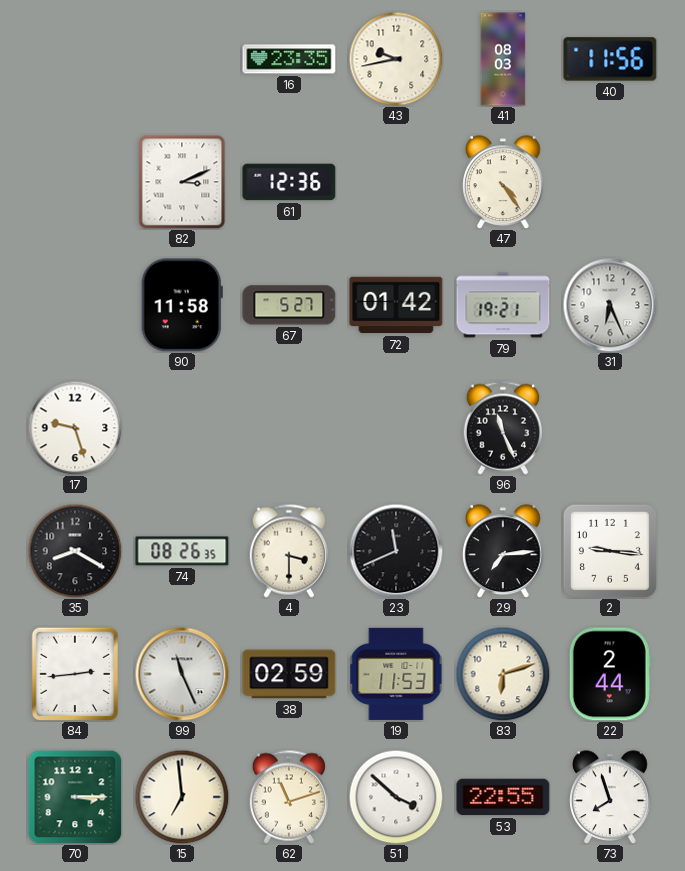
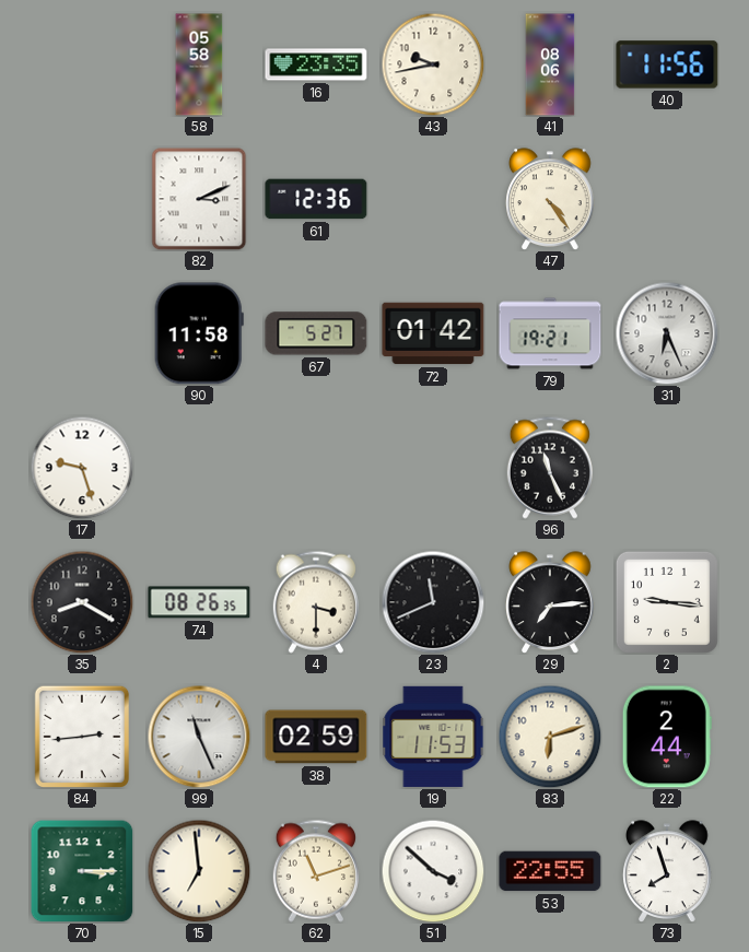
58: none -> 05:58
41: 08:03 -> 08:06
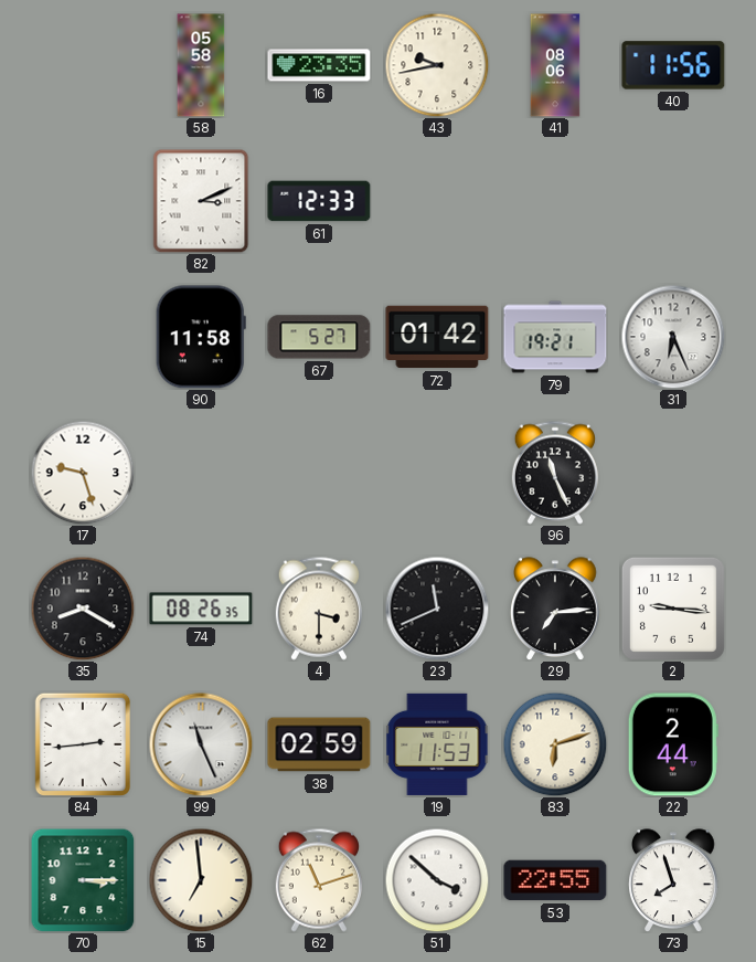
61: 12:36 -> 12:33
47: 4:24 -> none
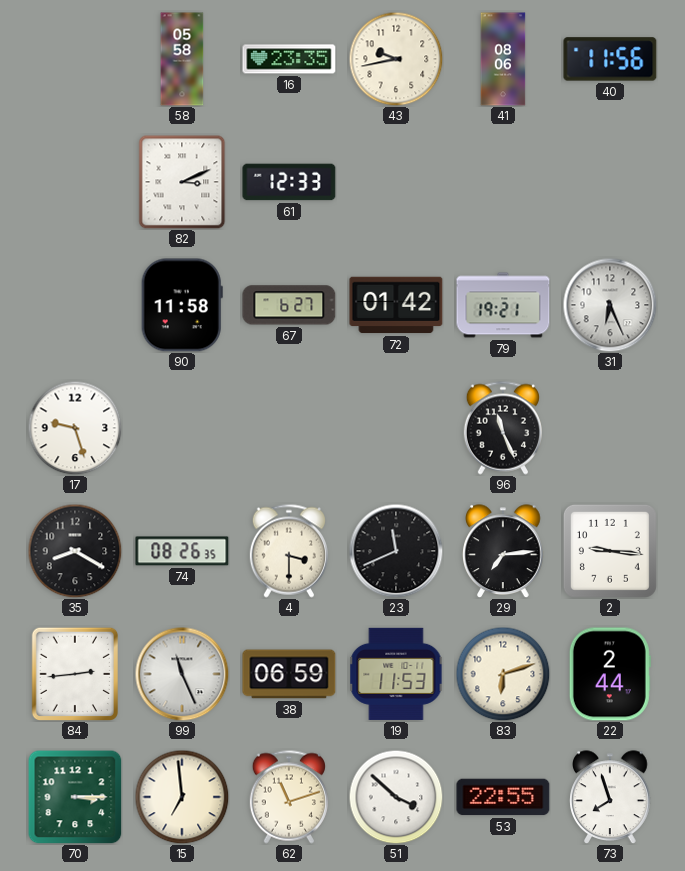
67: 5:27 -> 6:27
38: 02:59 -> 06:59
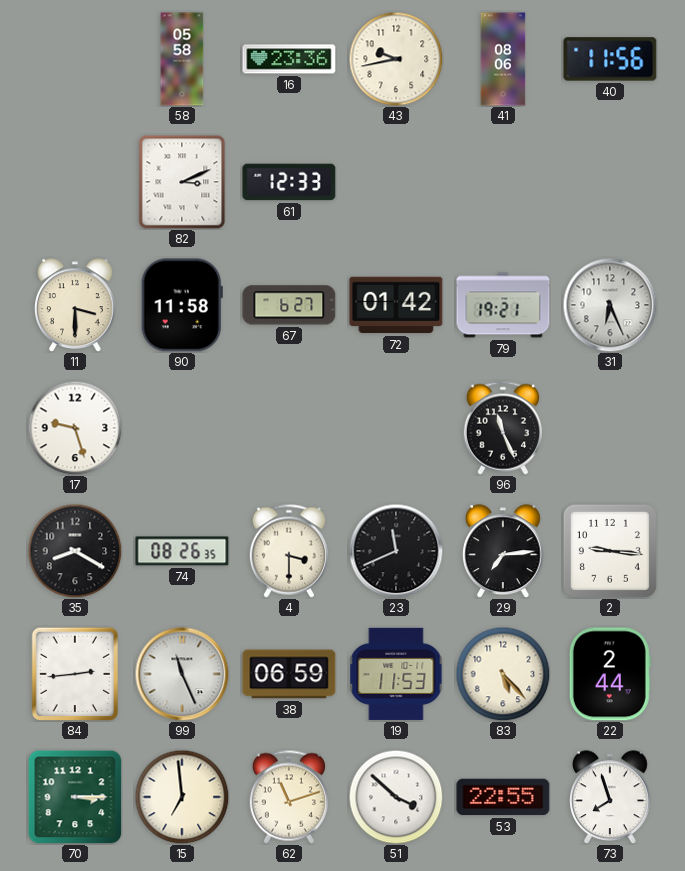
16: 23:35 -> 23:36
11: none -> 3:30
83: 6:12 -> 5:23
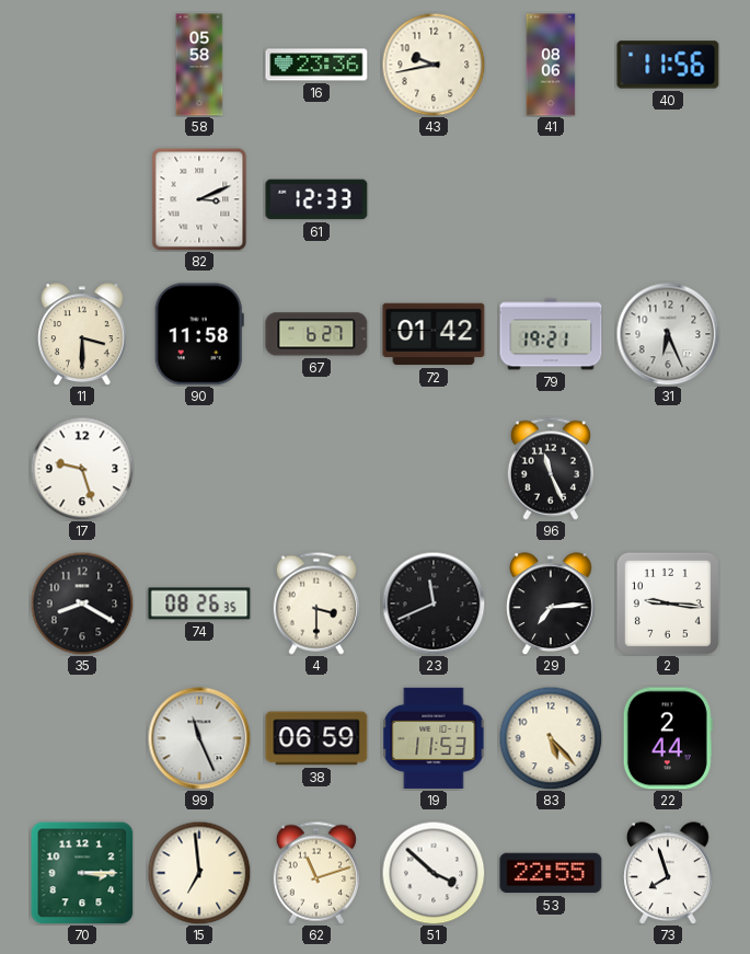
84: 2:44 -> none
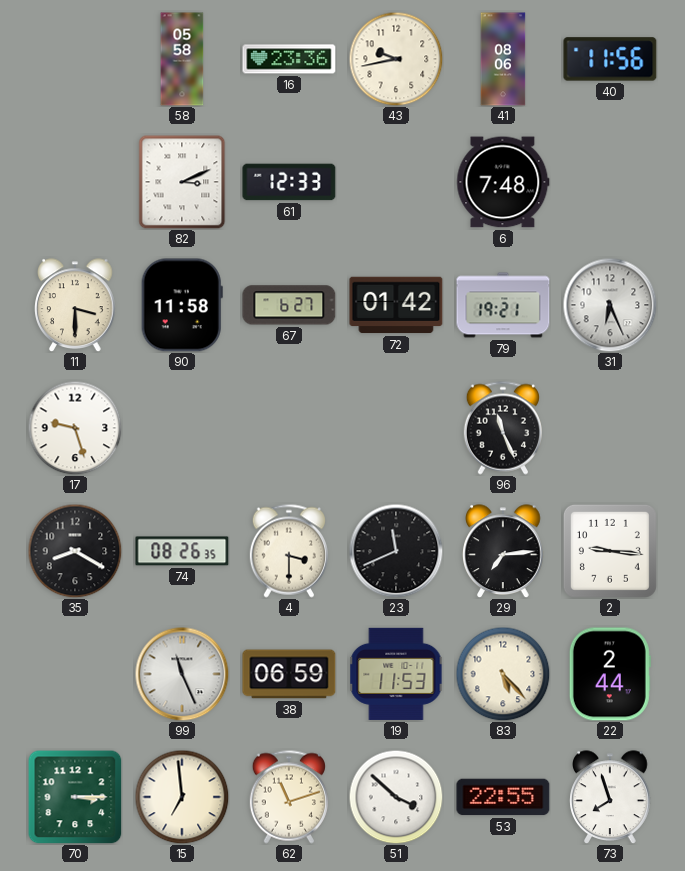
6: none -> 7:48
